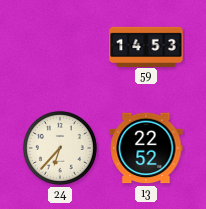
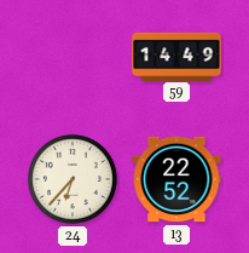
59: 14:53 -> 14:49
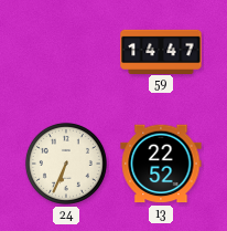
59: 14:49 -> 14:47
24: 6:37 -> 6:34
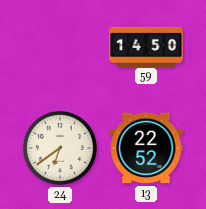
59: 14:47 -> 14:50
24: 6:34 -> 6:39
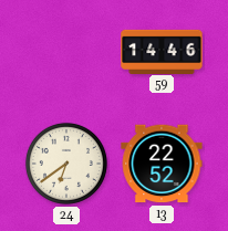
59: 14:50 -> 14:46
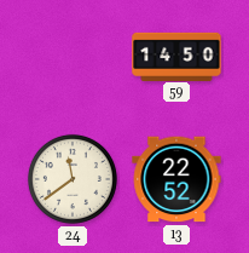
59: 14:46 -> 14:50
24: 6:39 -> 11:39
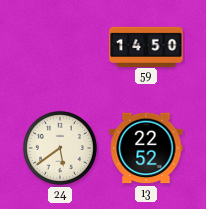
24: 11:39 -> 5:39
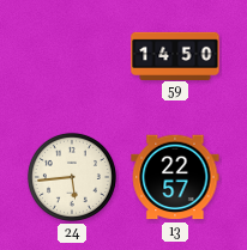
24: 5:39 -> 5:44
13: 22:52 -> 22:57
